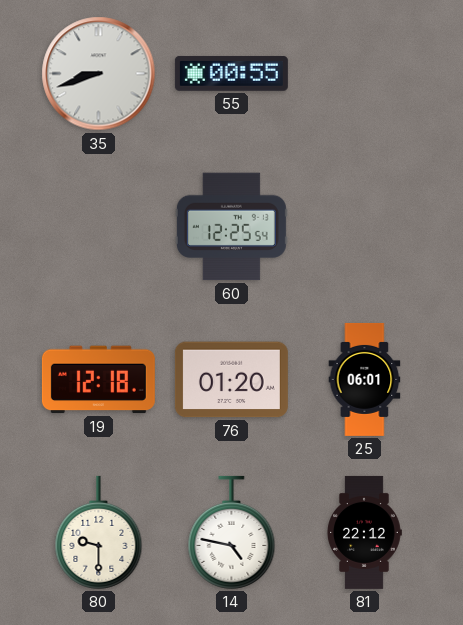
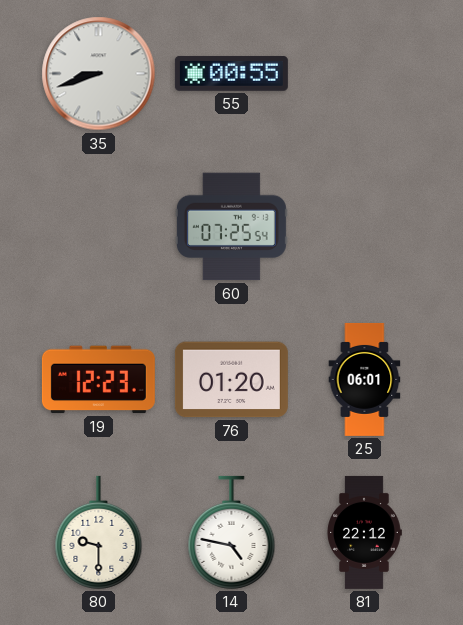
60: 12:25 -> 07:25
19: 12:18 -> 12:23
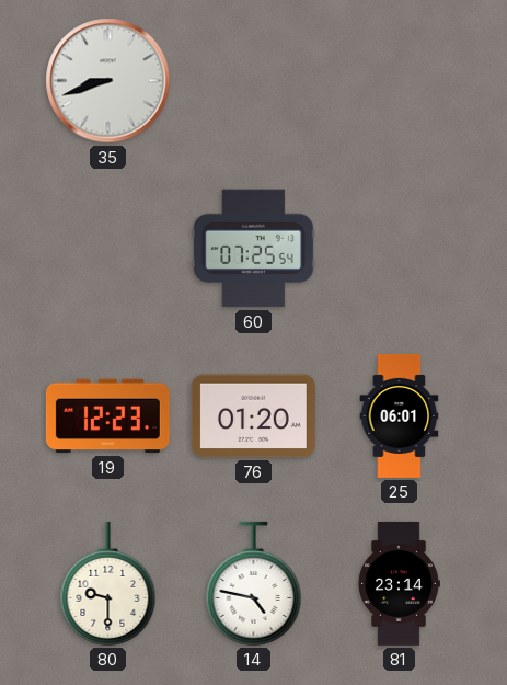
55: 00:55 -> none
81: 22:12 -> 23:14
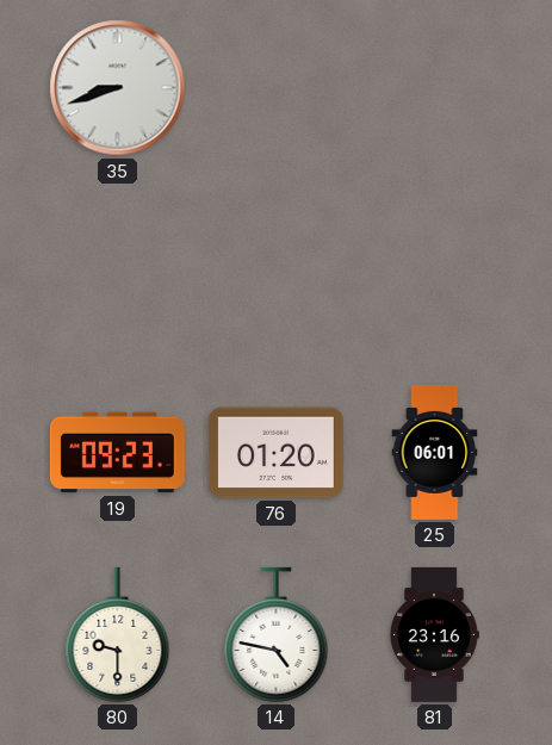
60: 07:25 -> none
19: 12:23 -> 09:23
81: 23:14 -> 23:16
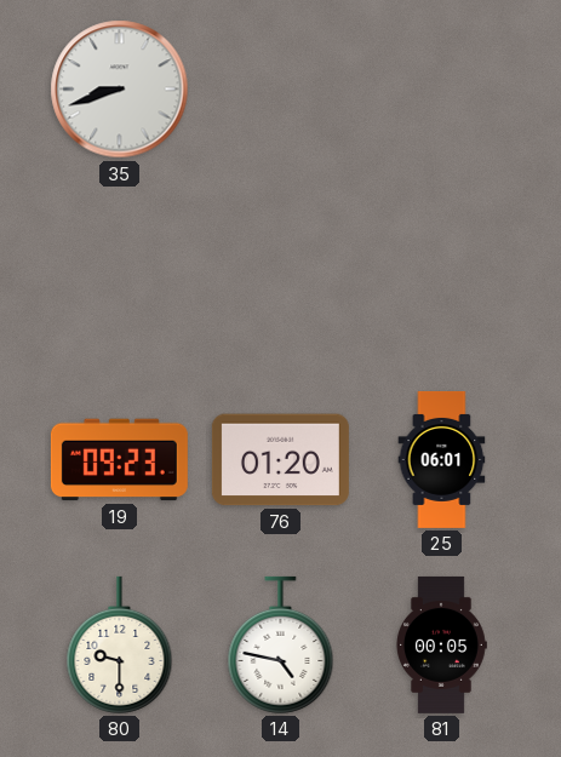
81: 23:16 -> 00:05
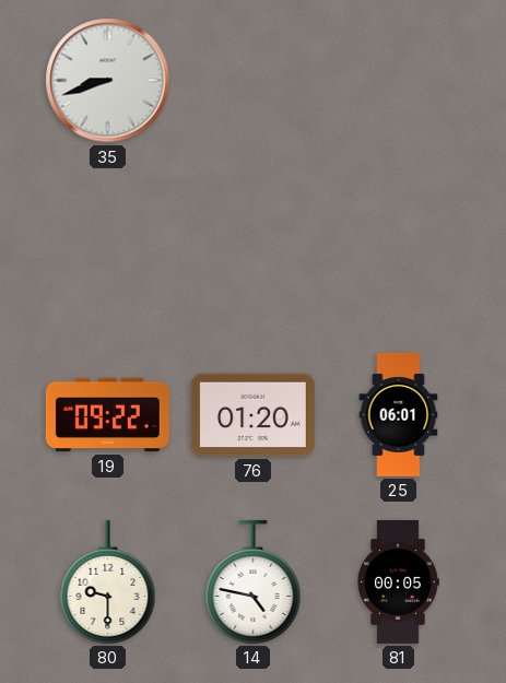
19: 09:23 -> 09:22
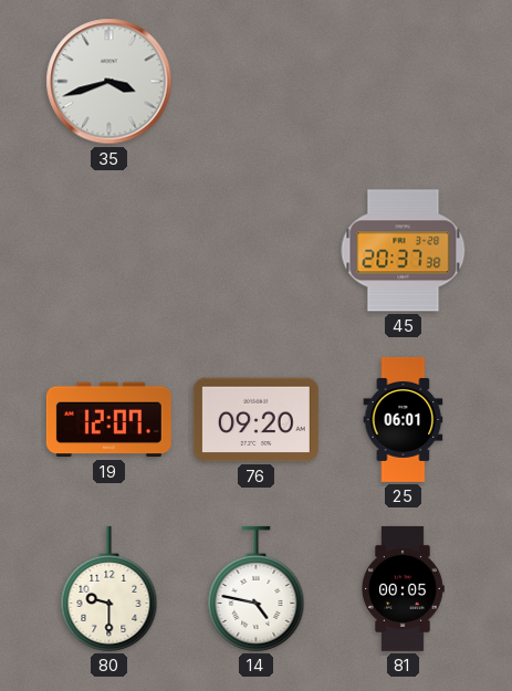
35: 8:42 -> 3:42
45: none -> 20:37
19: 09:22 -> 12:07
76: 01:20 -> 09:20
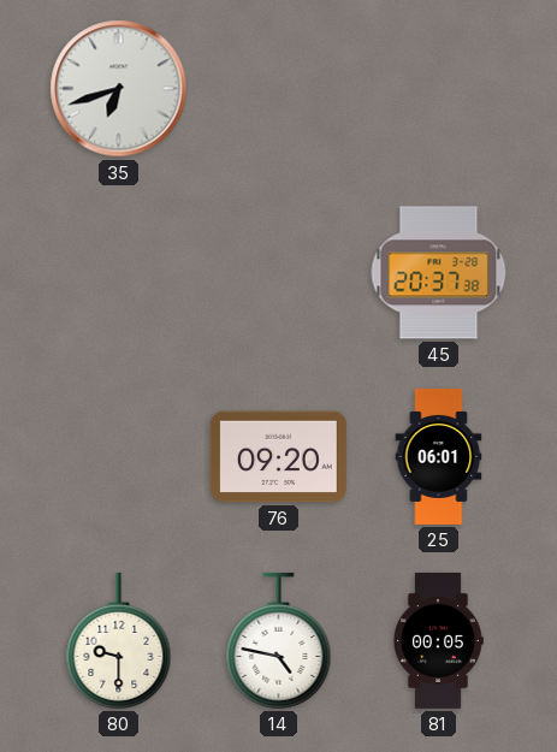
35: 3:42 -> 6:42
19: 12:07 -> none
